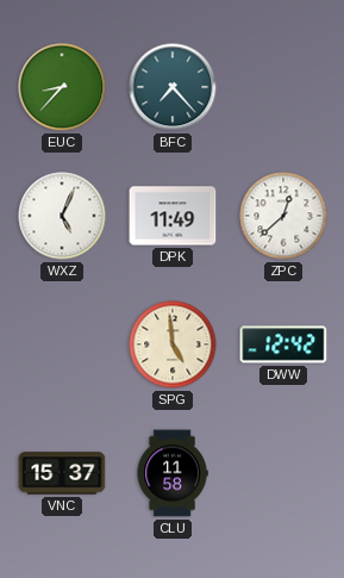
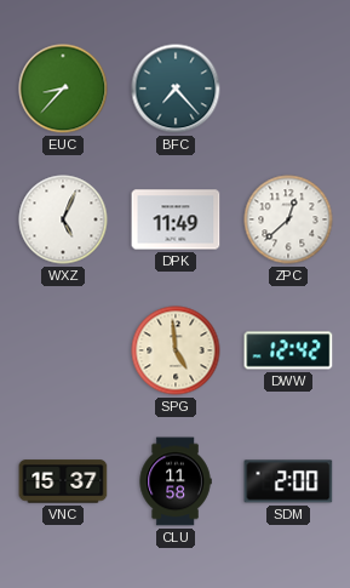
SDM: none -> 2:00
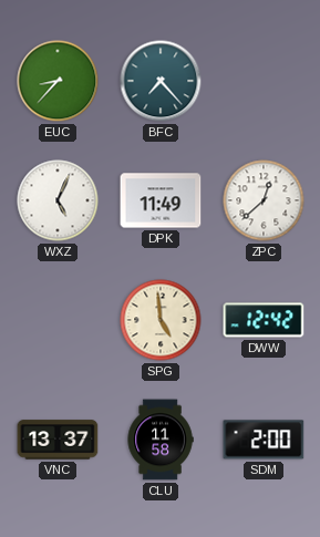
VNC: 15:37 -> 13:37
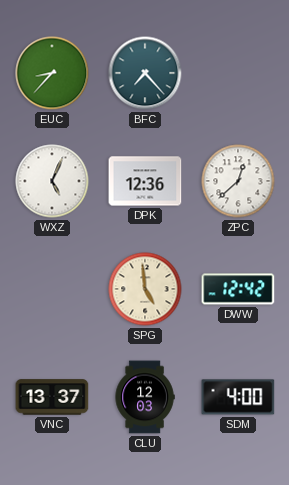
DPK: 11:49 -> 12:36
CLU: 11:58 -> 12:03
SDM: 2:00 -> 4:00
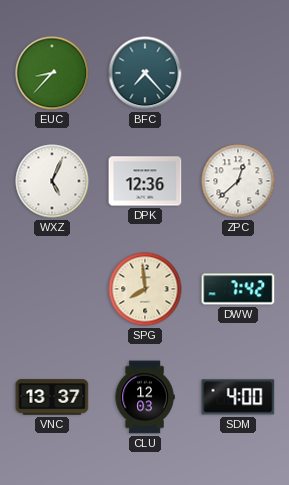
SPG: 4:59 -> 7:59
DWW: 12:42 -> 7:42
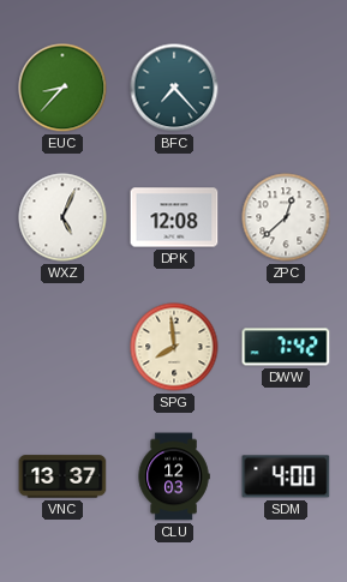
DPK: 12:36 -> 12:08
